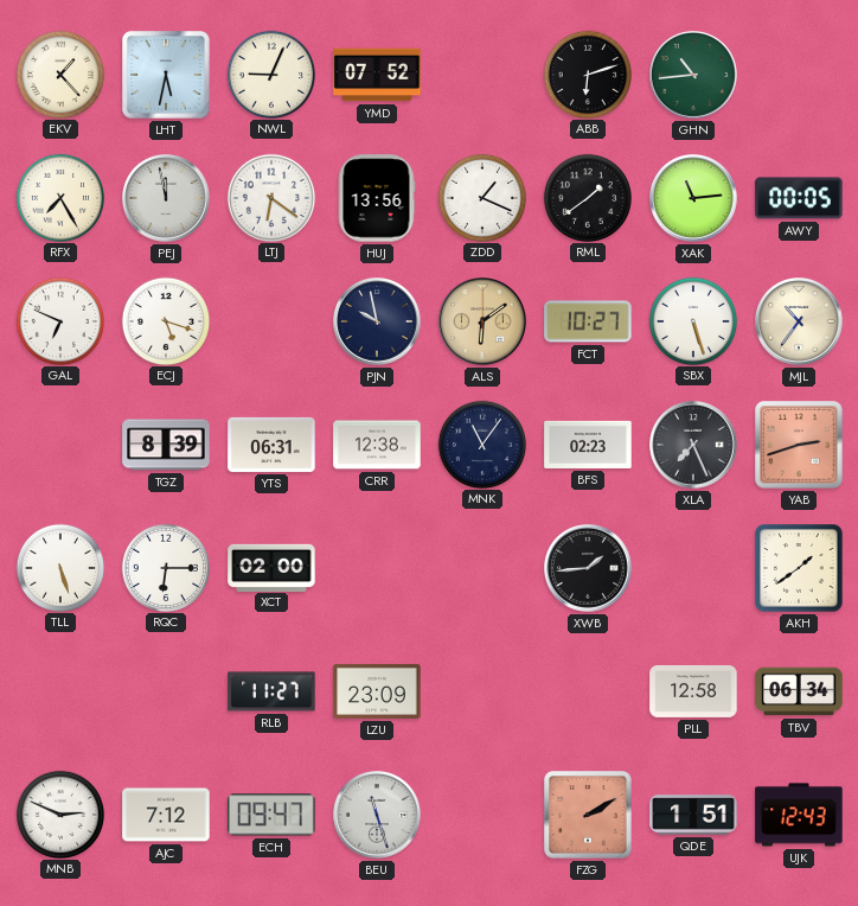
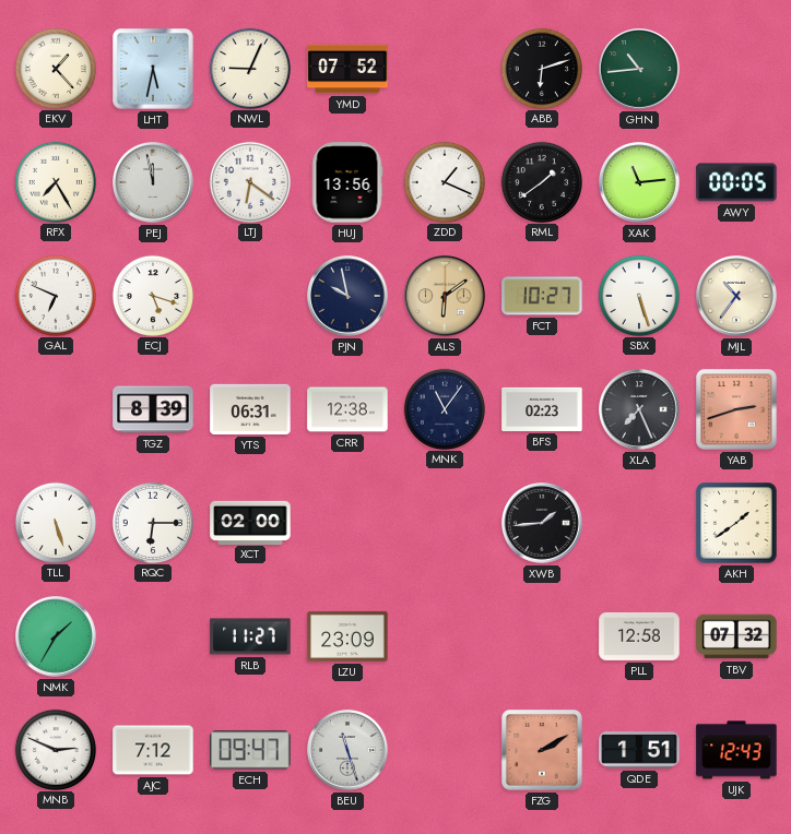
NMK: none -> 1:35
TBV: 06:34 -> 07:32
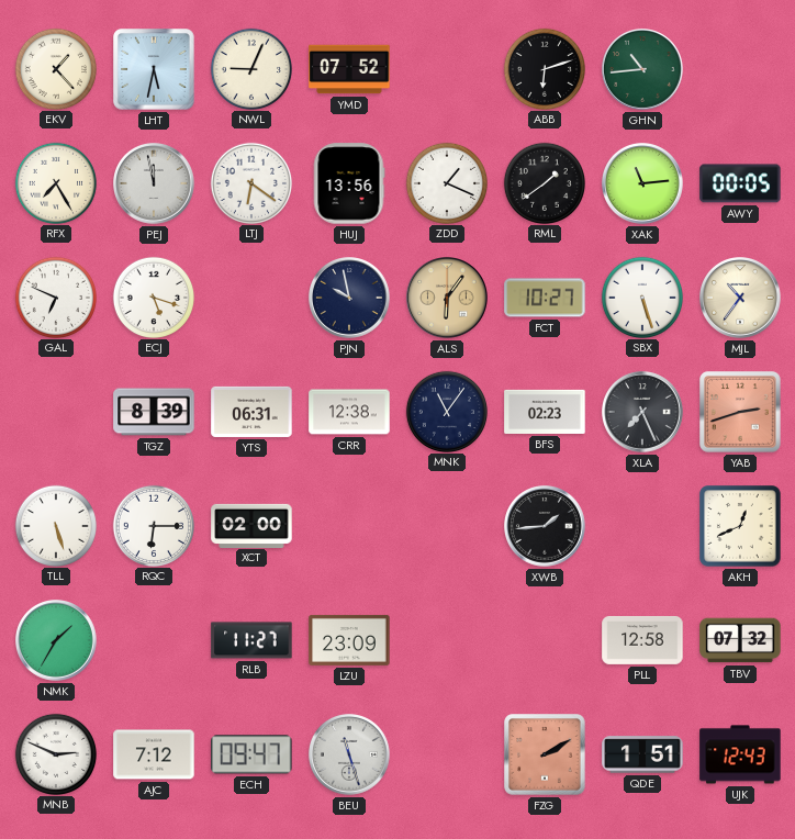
ALS: 6:09 -> 6:06
AKH: 1:39 -> 12:41
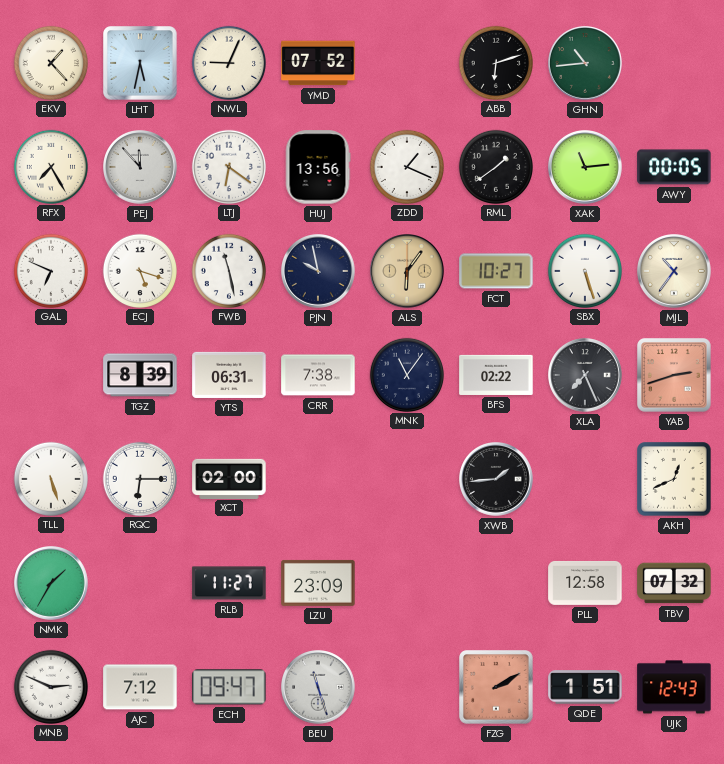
PEJ: 11:58 -> 11:53
FWB: none -> 11:28
CRR: 12:38 -> 7:38
BFS: 02:23 -> 02:22
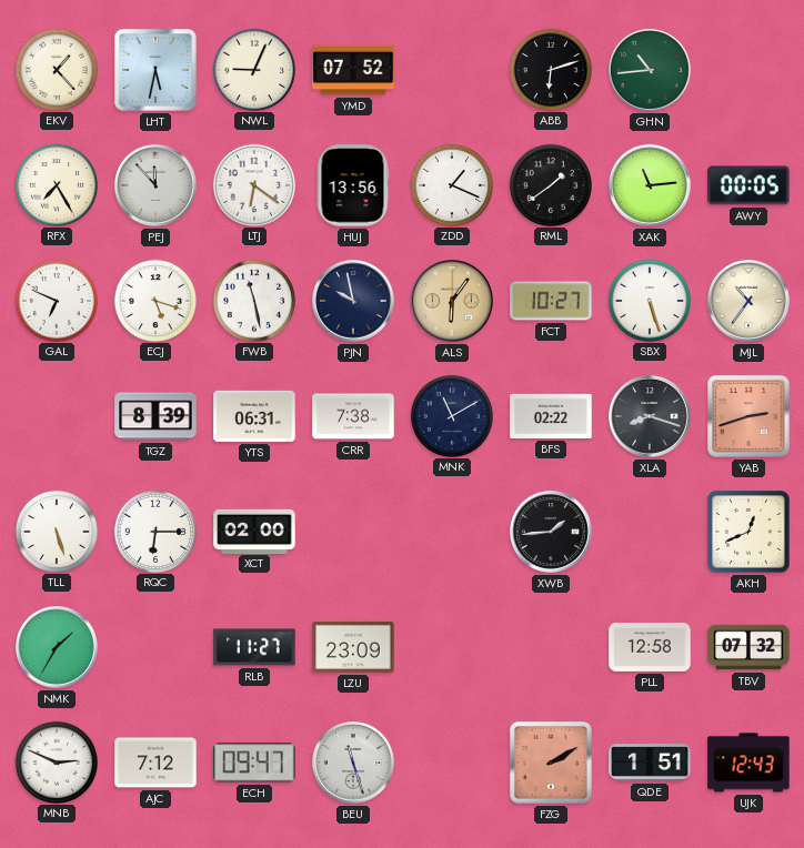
MNK: 11:06 -> 11:10
XLA: 7:26 -> 8:18
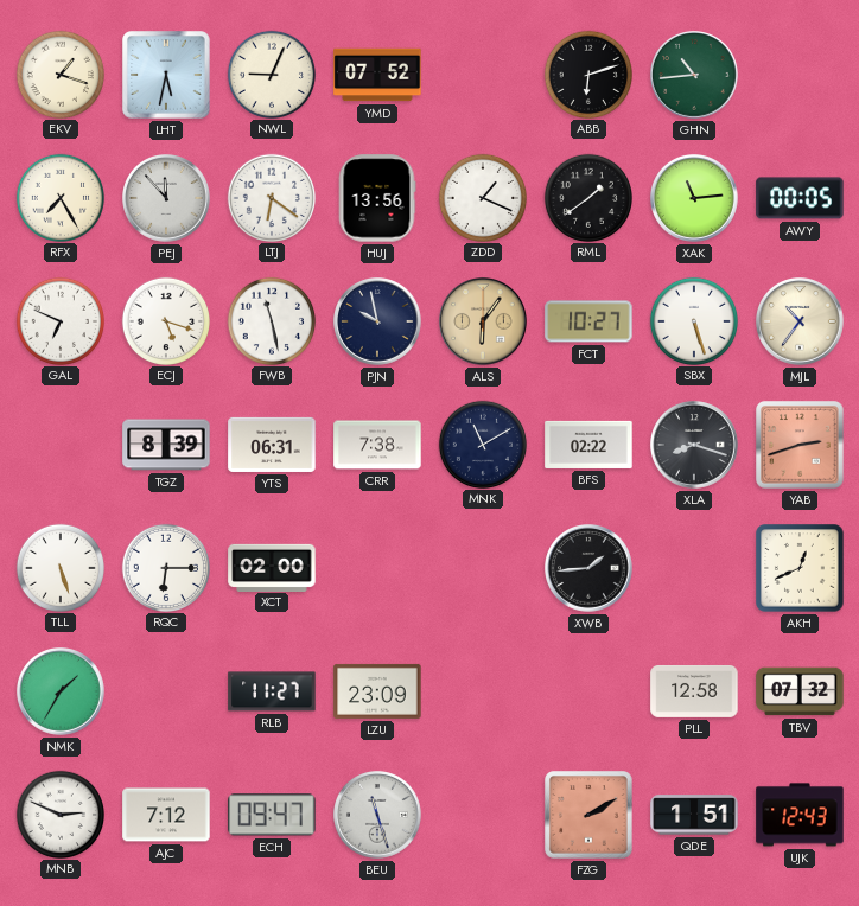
EKV: 1:23 -> 1:18
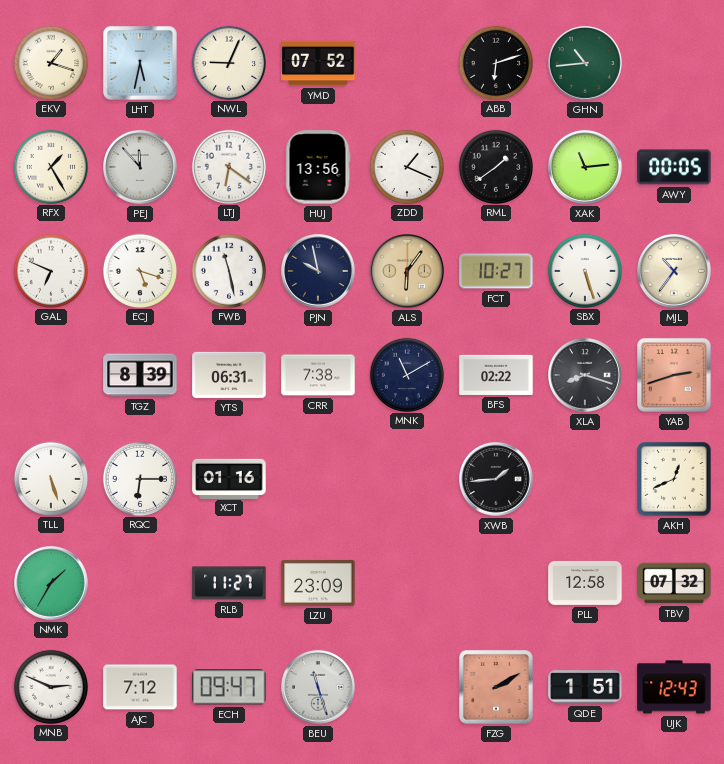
RFX: 7:25 -> 1:25
XCT: 02:00 -> 01:16
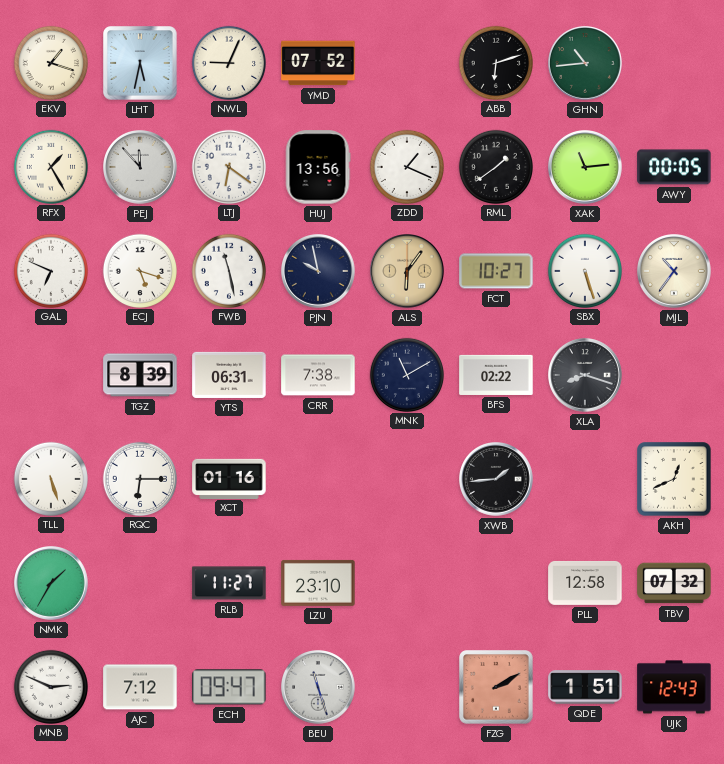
YAB: 2:42 -> none
LZU: 23:09 -> 23:10
